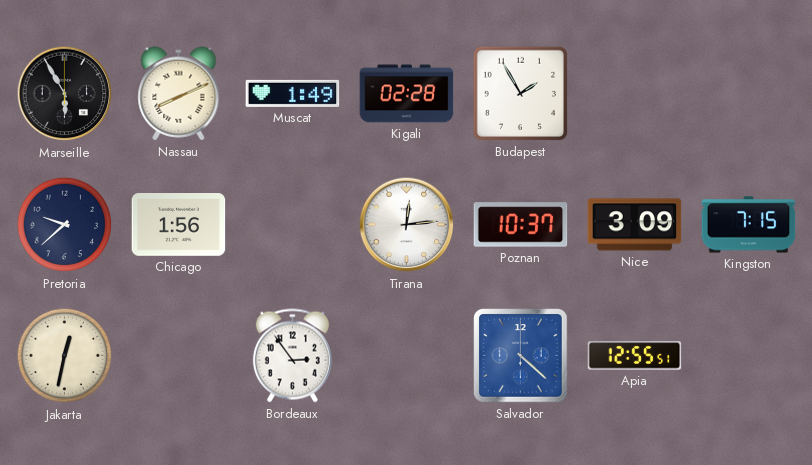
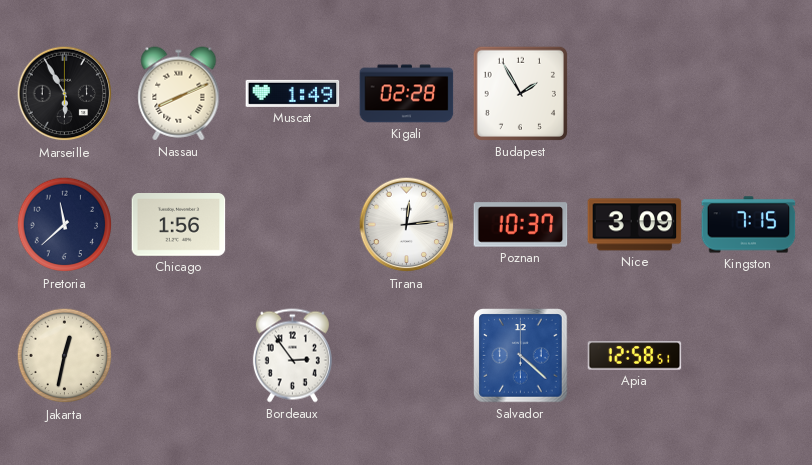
Pretoria: 9:38 -> 11:38
Apia: 12:55 -> 12:58
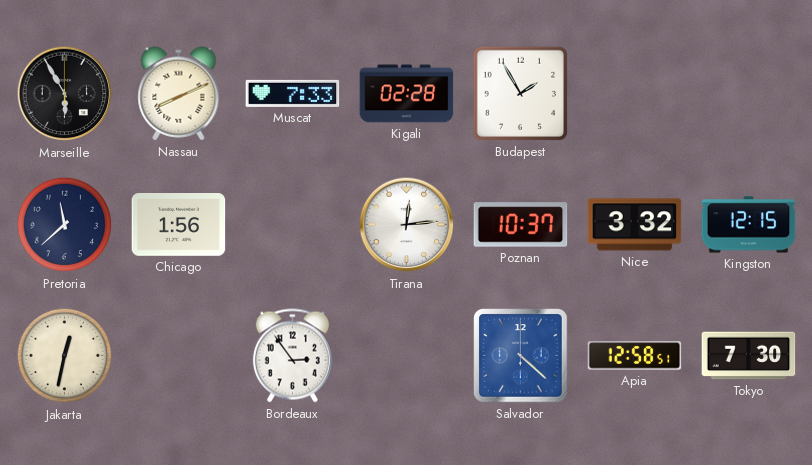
Muscat: 1:49 -> 7:33
Nice: 3:09 -> 3:32
Kingston: 7:15 -> 12:15
Tokyo: none -> 7:30
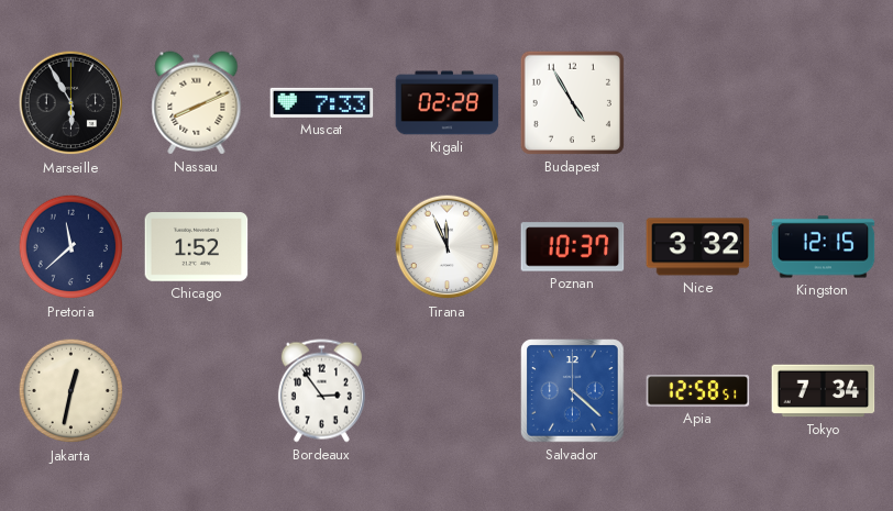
Budapest: 1:55 -> 4:55
Chicago: 1:56 -> 1:52
Tirana: 12:14 -> 11:56
Tokyo: 7:30 -> 7:34
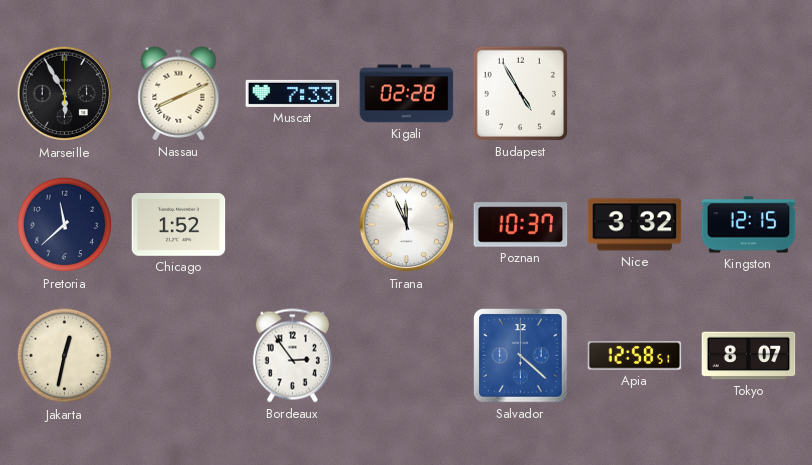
Tokyo: 7:34 -> 8:07
